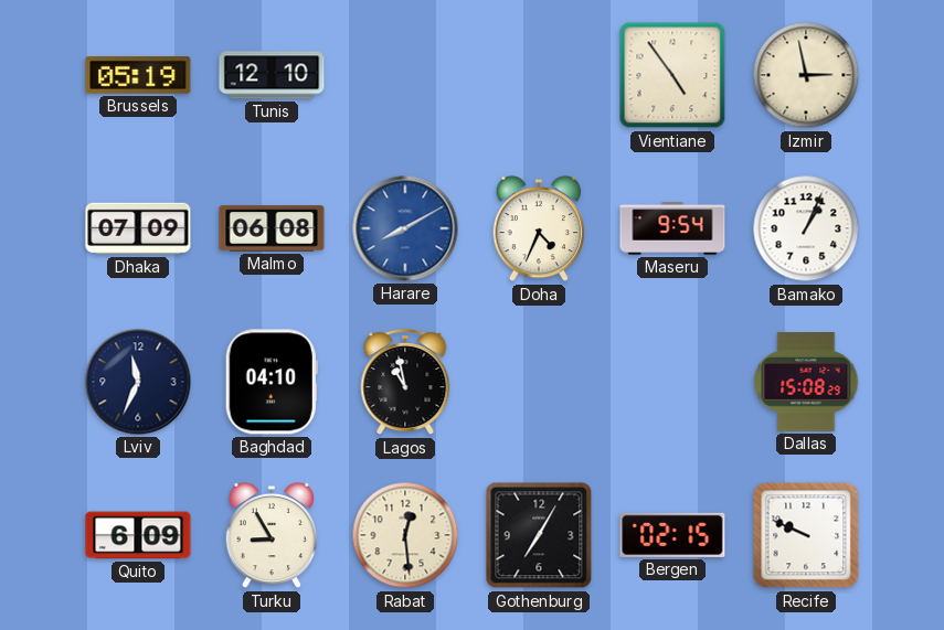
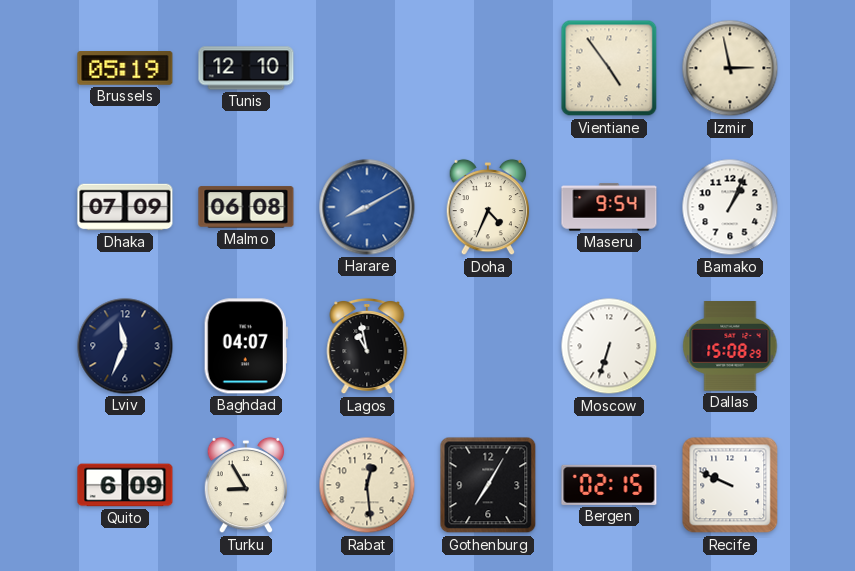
Baghdad: 04:10 -> 04:07
Moscow: none -> 6:33
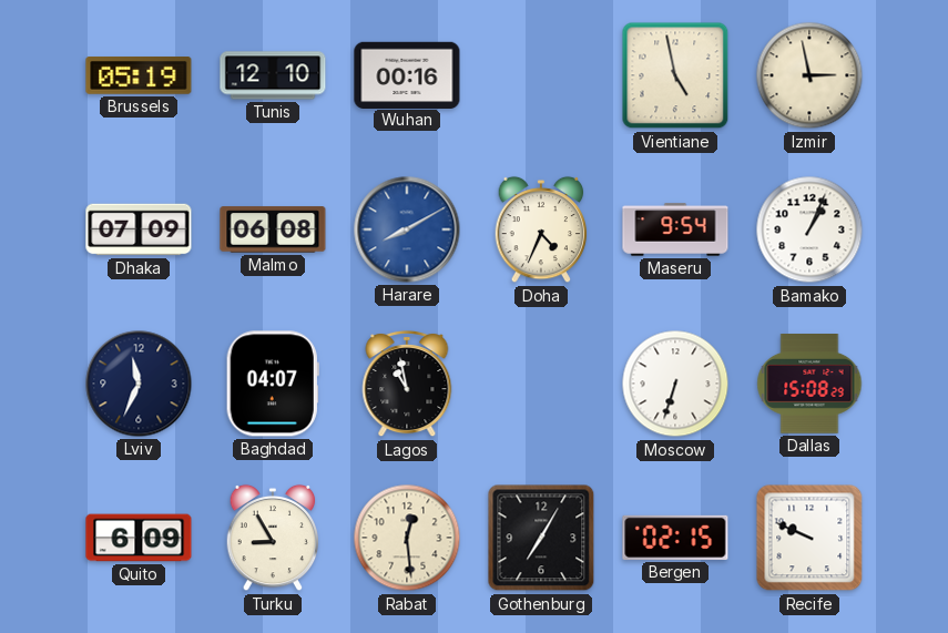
Wuhan: none -> 00:16
Vientiane: 4:54 -> 4:58
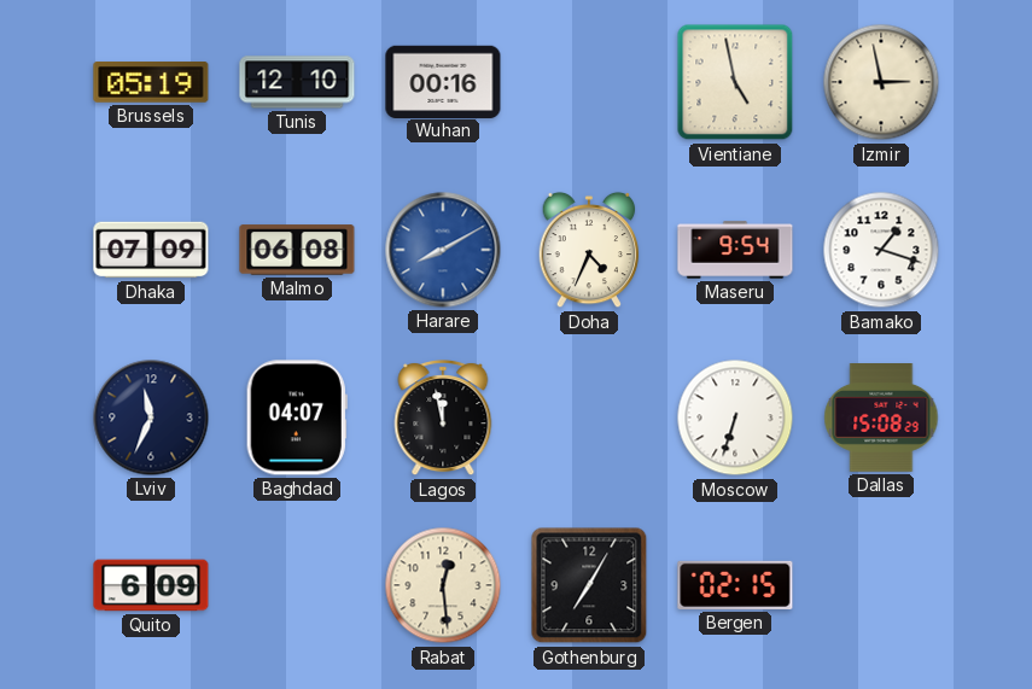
Bamako: 1:04 -> 1:18
Lagos: 10:58 -> 11:58
Turku: 8:55 -> none
Recife: 9:49 -> none
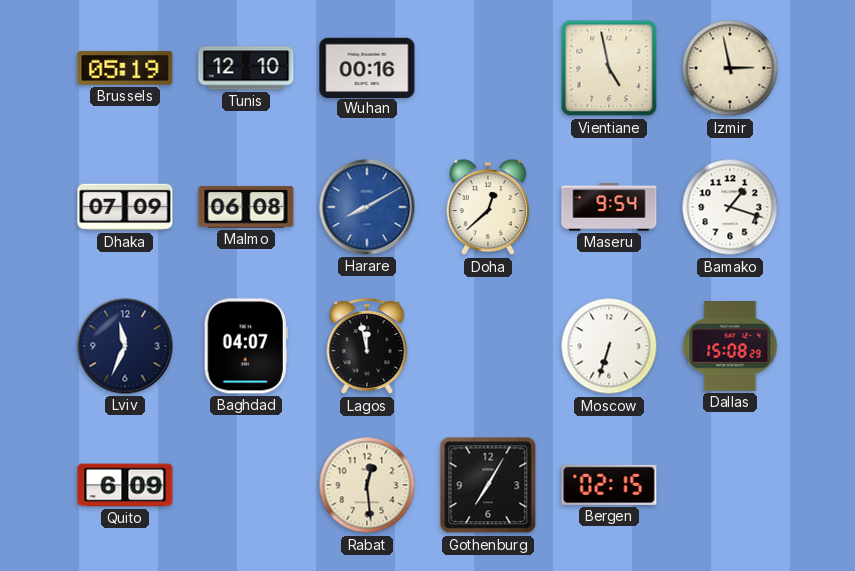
Doha: 4:34 -> 12:38
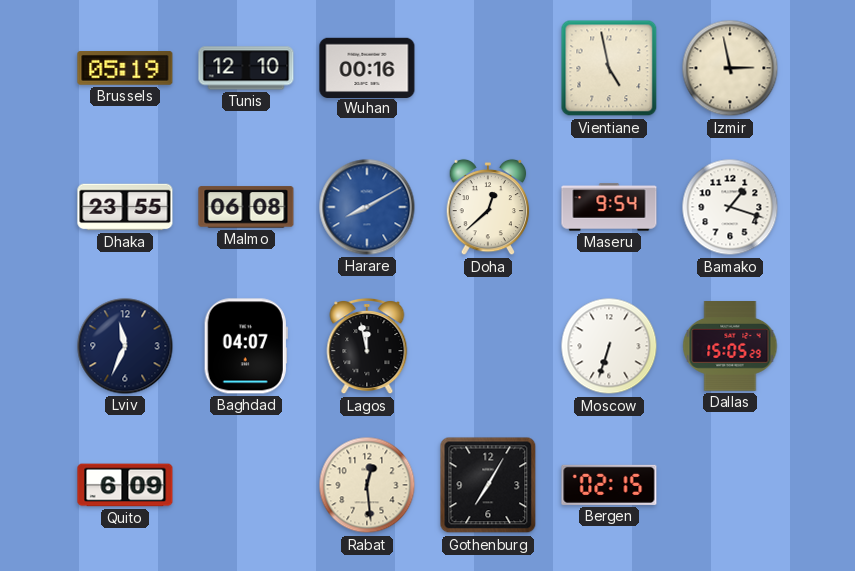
Dhaka: 07:09 -> 23:55
Dallas: 15:08 -> 15:05
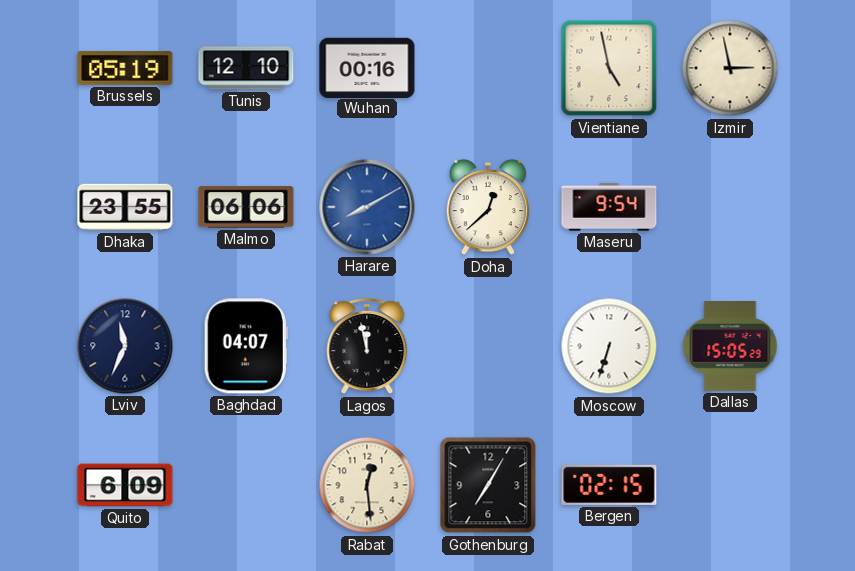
Malmo: 06:08 -> 06:06
Bamako: 1:18 -> none
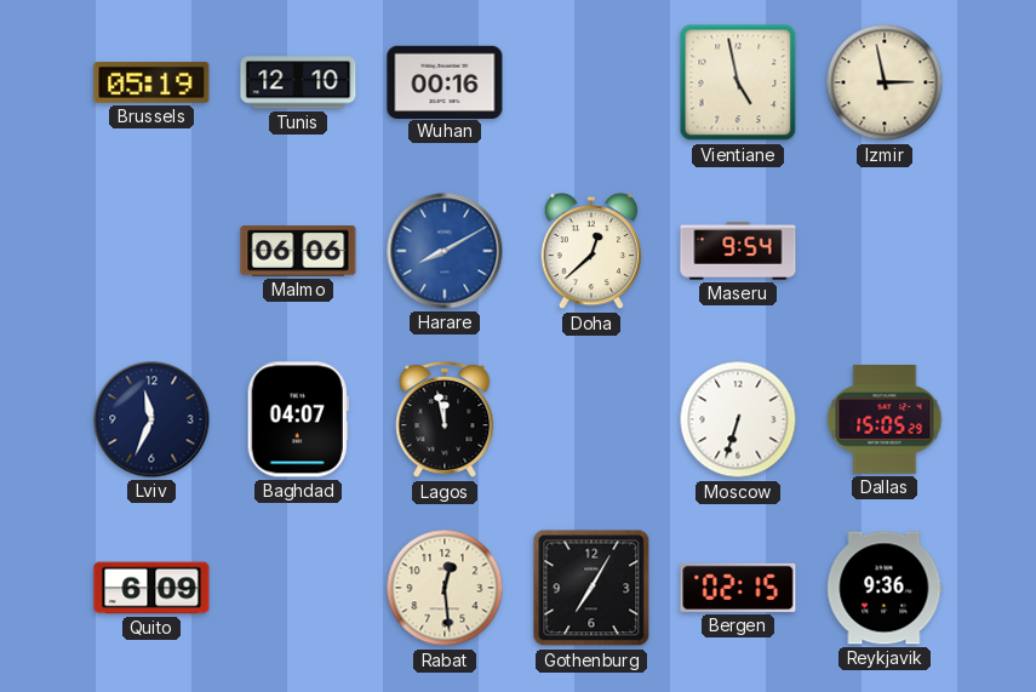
Dhaka: 23:55 -> none
Reykjavik: none -> 9:36
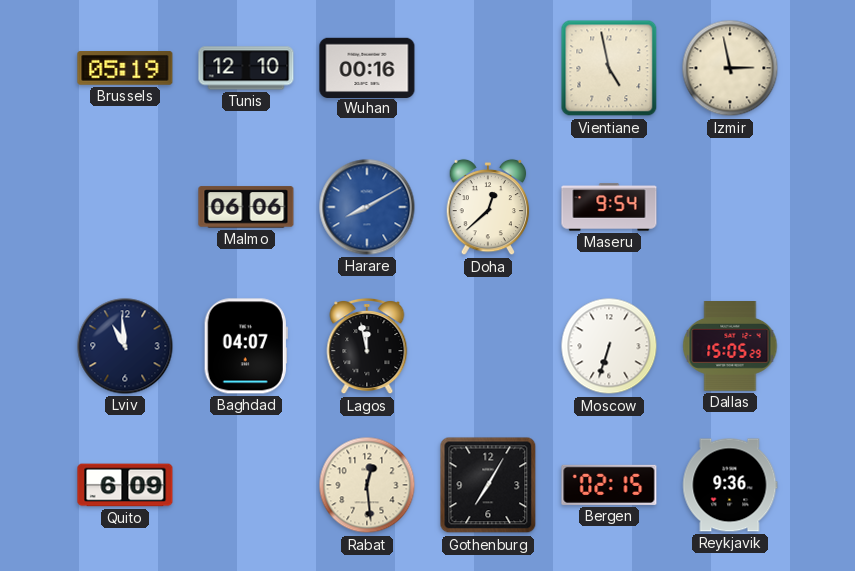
Lviv: 11:34 -> 10:59
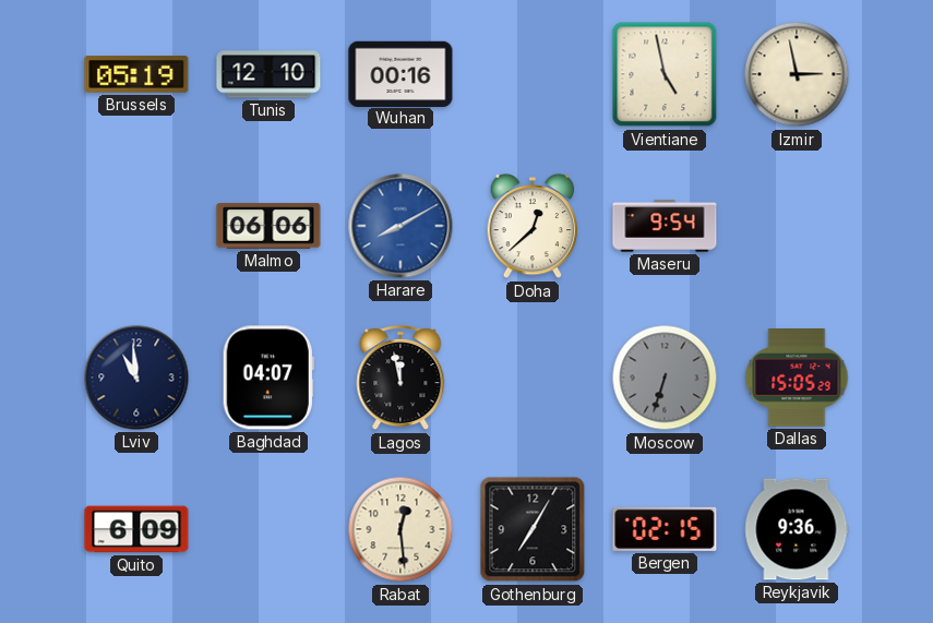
Moscow dial: white -> grey
